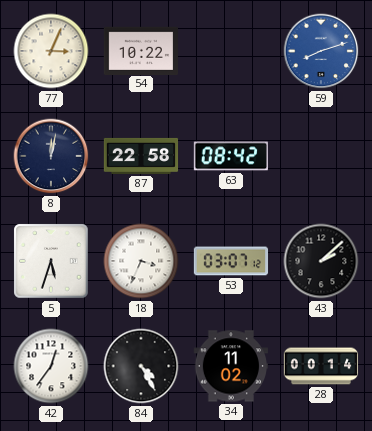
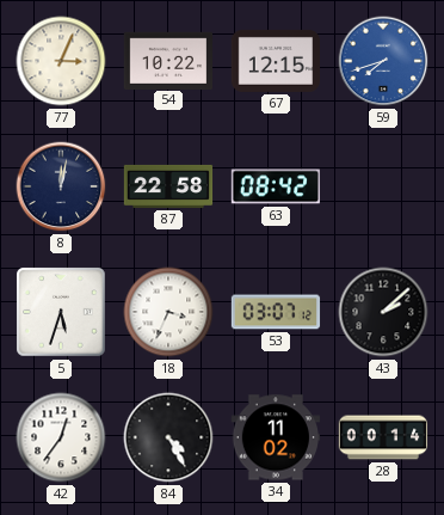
67: none -> 12:15
59: 8:12 -> 7:42
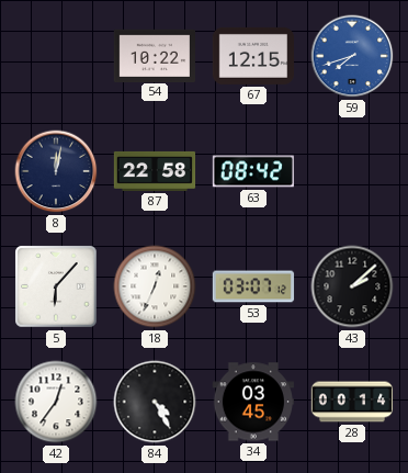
77: 3:04 -> none
5: 5:33 -> 6:07
18: 3:34 -> 12:34
34: 11:02 -> 03:45
